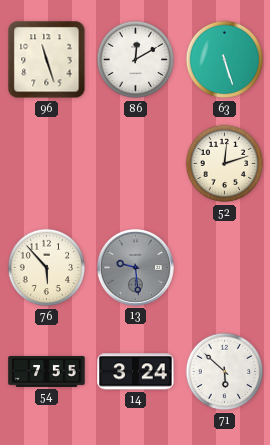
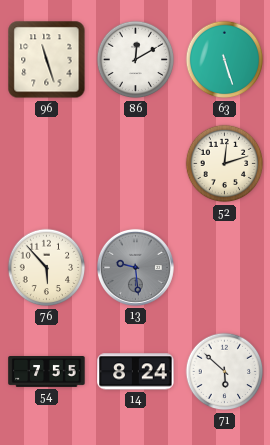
14: 3:24 -> 8:24
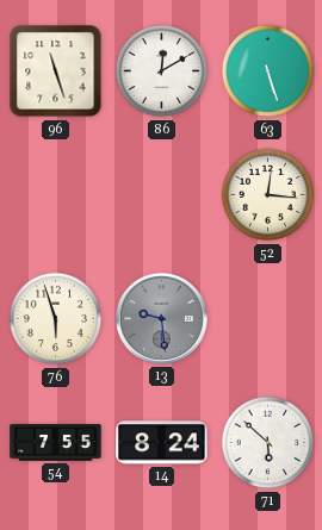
52: 12:12 -> 12:16
76: 5:53 -> 5:57
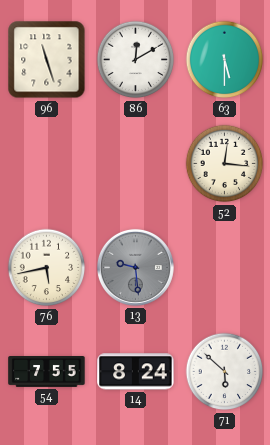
63: 5:27 -> 5:30
76: 5:57 -> 5:43
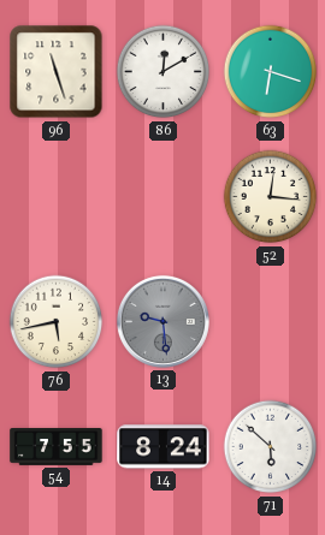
63: 5:30 -> 6:18
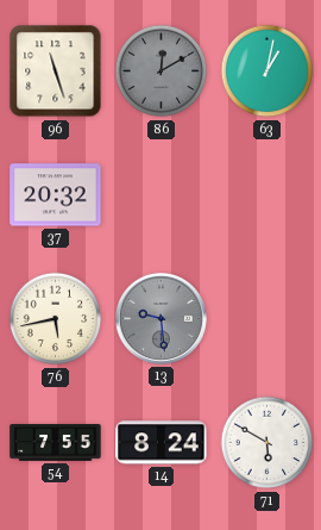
86 dial: white -> grey
63: 6:18 -> 1:02
37: none -> 20:32
52: 12:16 -> none
71: 5:52 -> 5:50
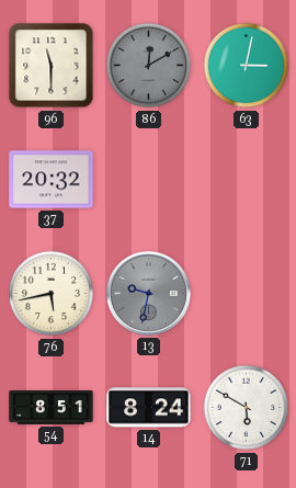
96: 11:27 -> 11:30
63: 1:02 -> 3:02
13: 9:29 -> 9:32
54: 7:55 -> 8:51
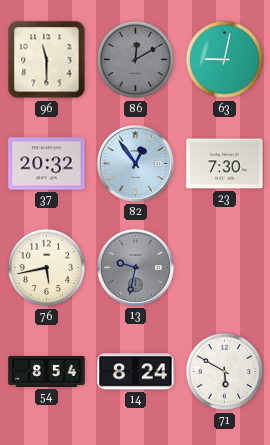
63: 3:02 -> 9:02
82: none -> 12:54
23: none -> 7:30
54: 8:51 -> 8:54
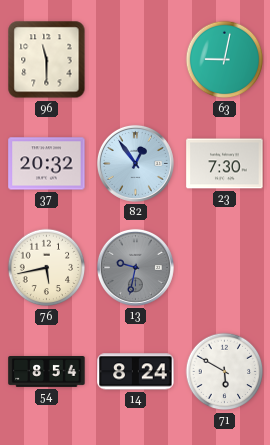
86: 12:10 -> none
